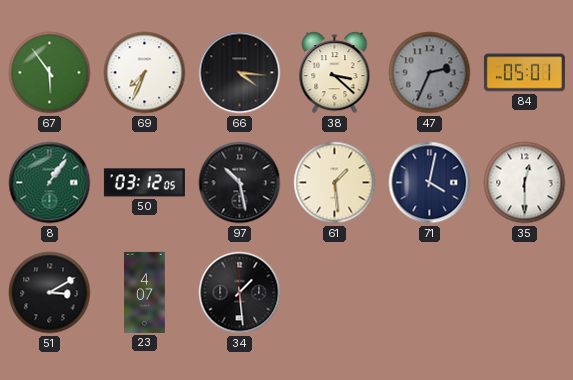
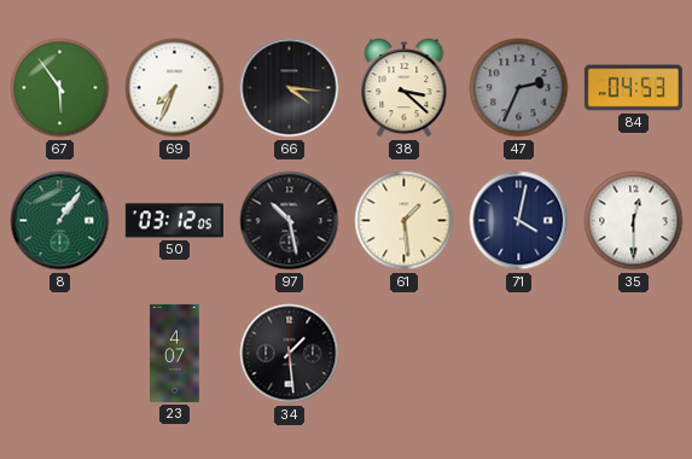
84: 05:01 -> 04:53
51: 3:10 -> none
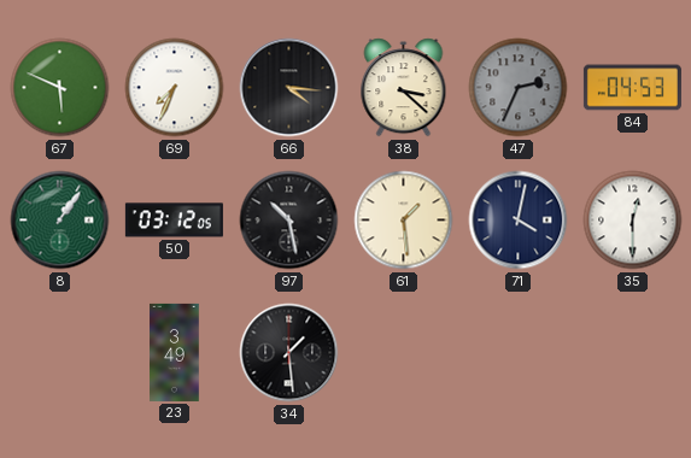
67: 5:54 -> 5:49
23: 4:07 -> 3:49
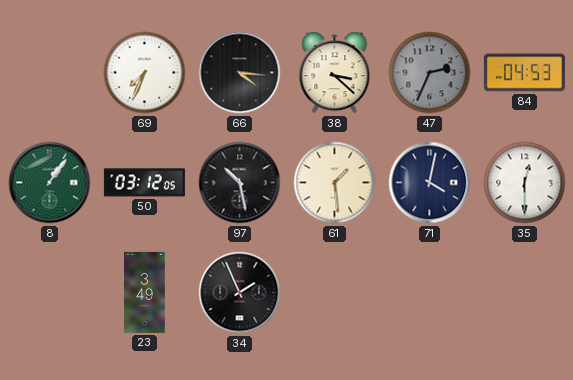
67: 5:49 -> none
34: 1:29 -> 1:56
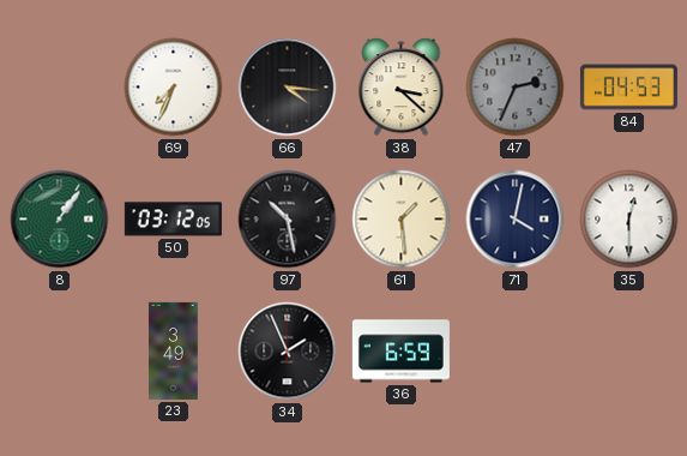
36: none -> 6:59
